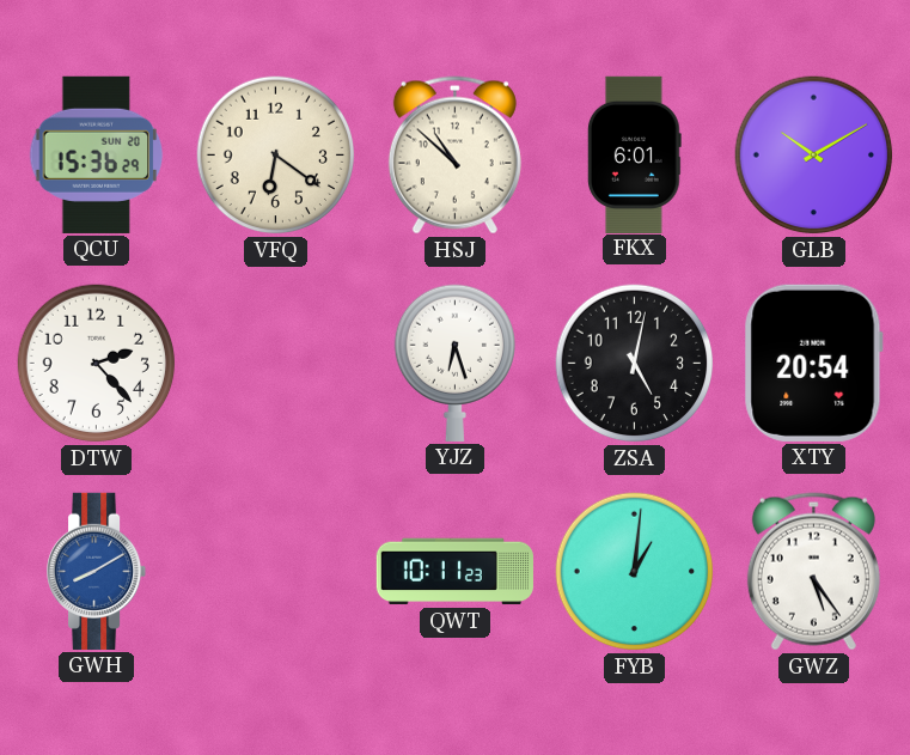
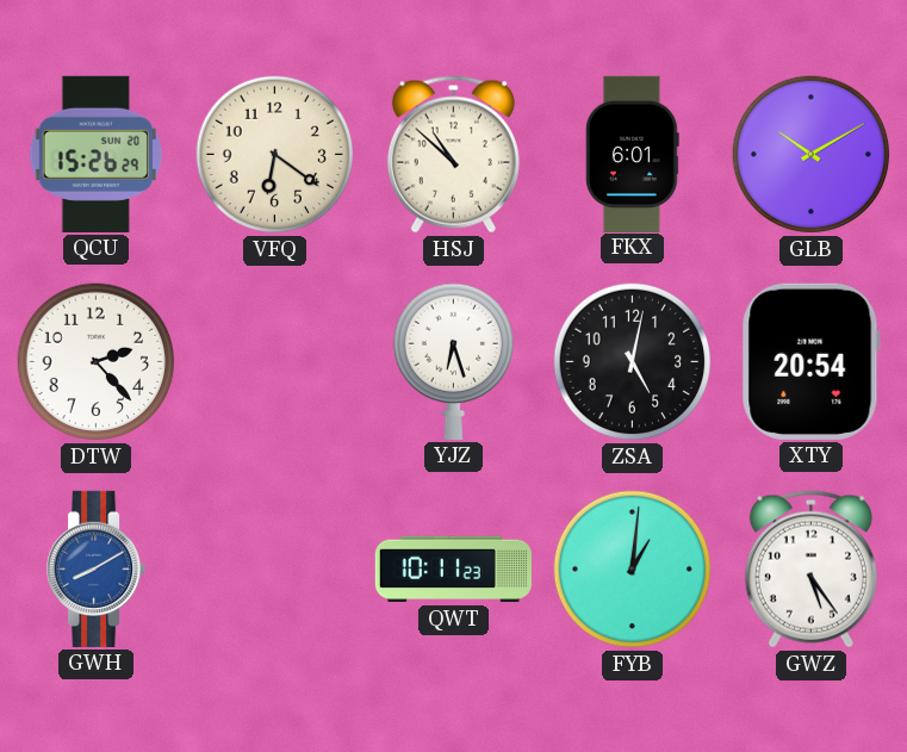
QCU: 15:36 -> 15:26
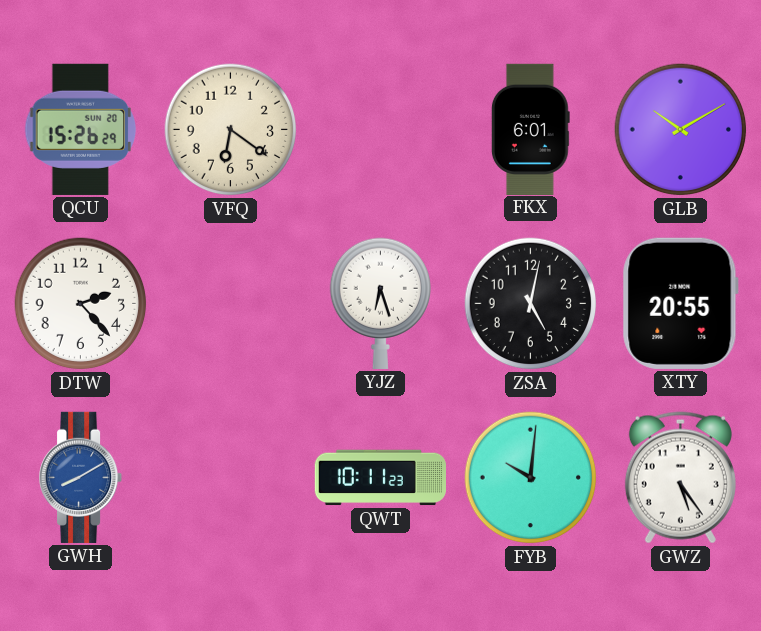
HSJ: 10:52 -> none
XTY: 20:54 -> 20:55
FYB: 1:01 -> 10:01
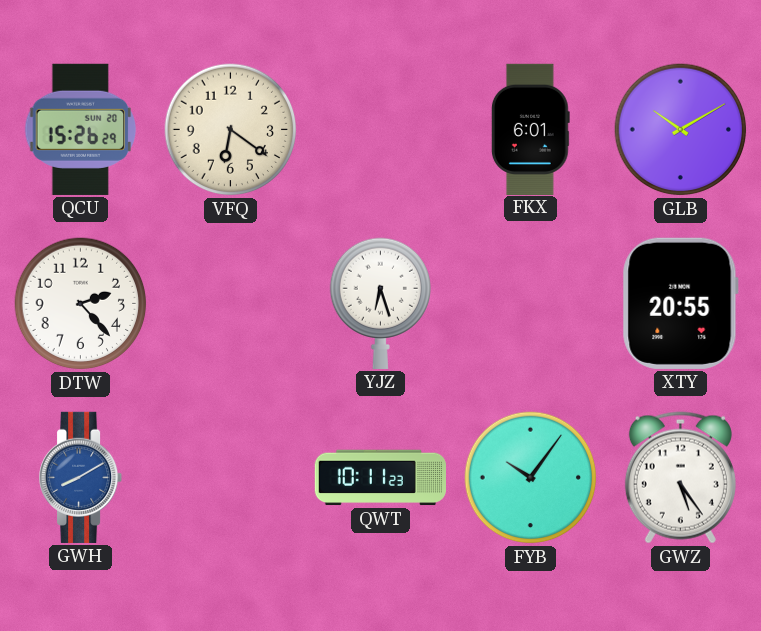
ZSA: 5:02 -> none
FYB: 10:01 -> 10:06
